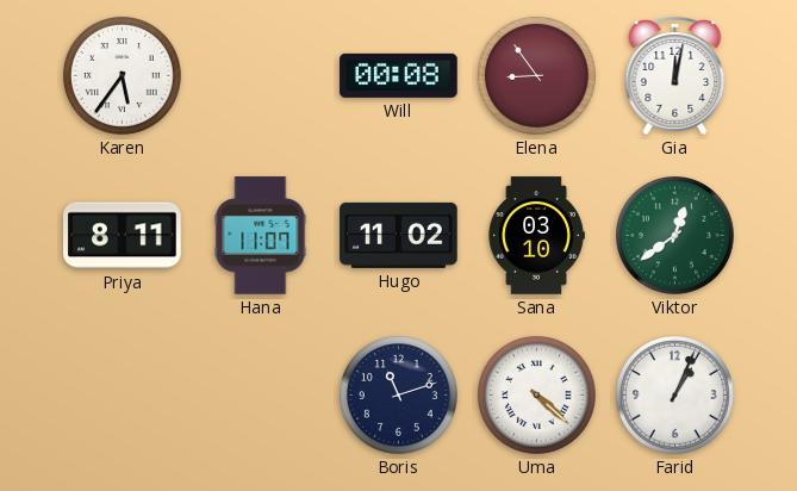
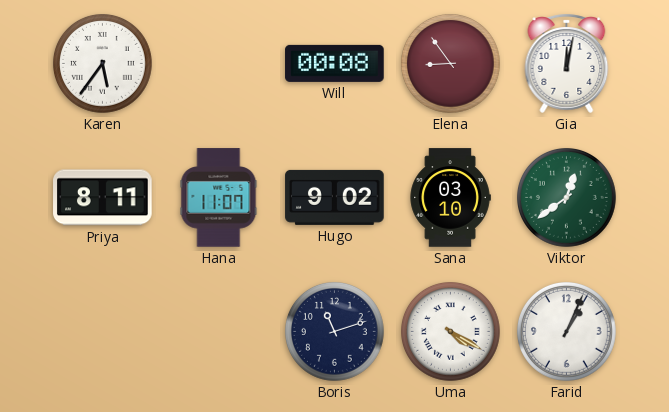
Hugo: 11:02 -> 9:02
Uma: 4:22 -> 4:20
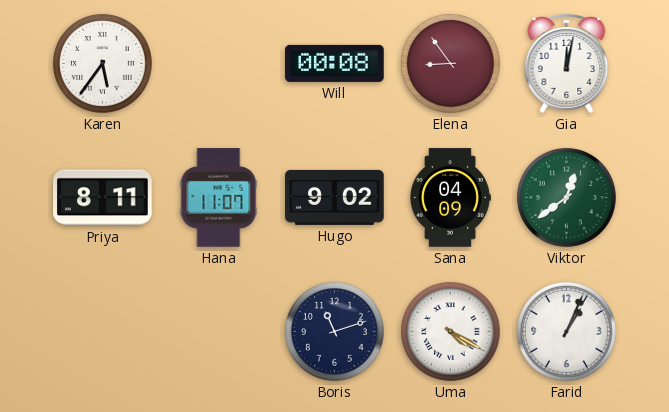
Sana: 03:10 -> 04:09
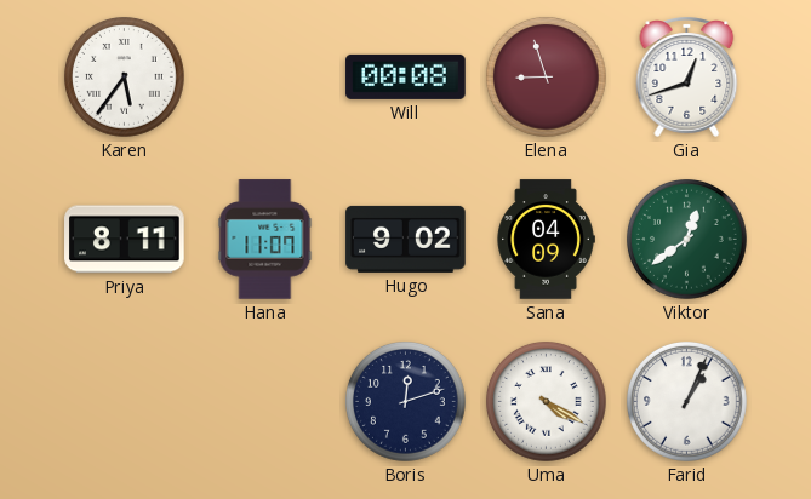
Elena: 8:54 -> 8:57
Gia: 12:02 -> 12:42
Boris: 11:12 -> 12:12
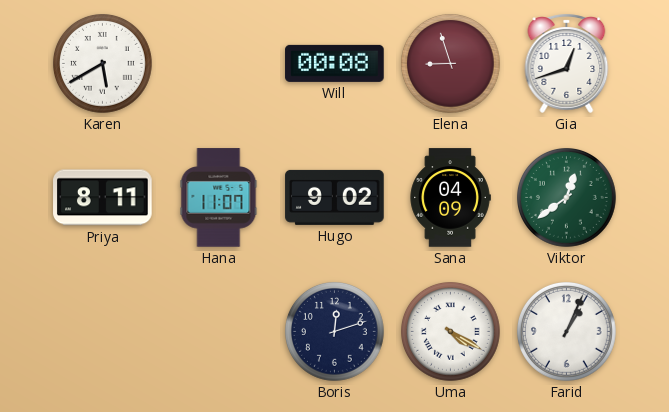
Karen: 5:36 -> 5:40
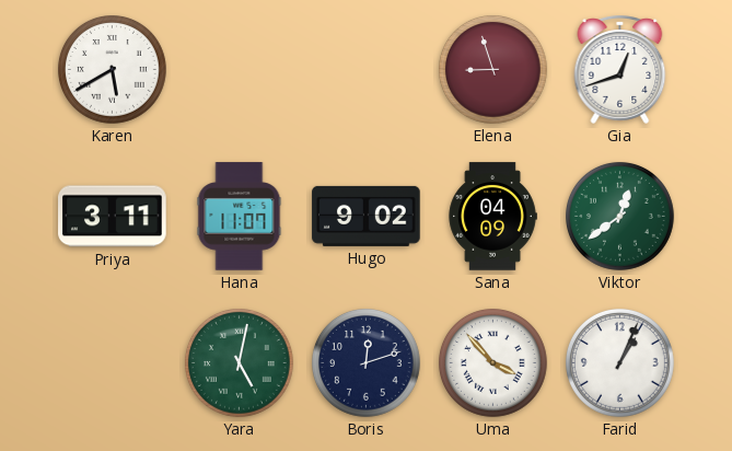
Will: 00:08 -> none
Priya: 8:11 -> 3:11
Yara: none -> 5:02
Uma: 4:20 -> 3:53
